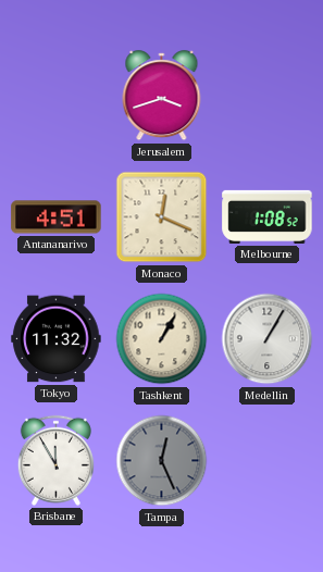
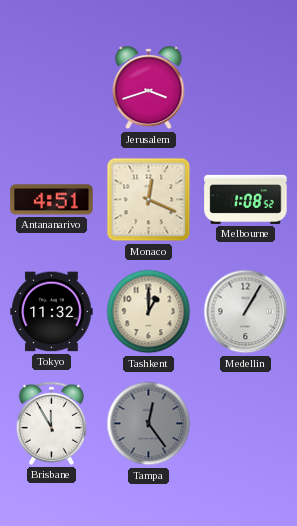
Tashkent: 1:05 -> 1:00
Tampa: 12:26 -> 12:24
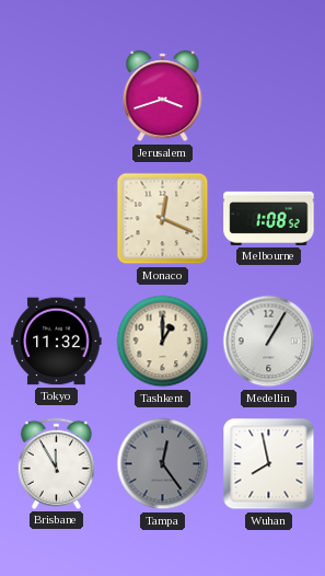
Antananarivo: 4:51 -> none
Wuhan: none -> 7:58
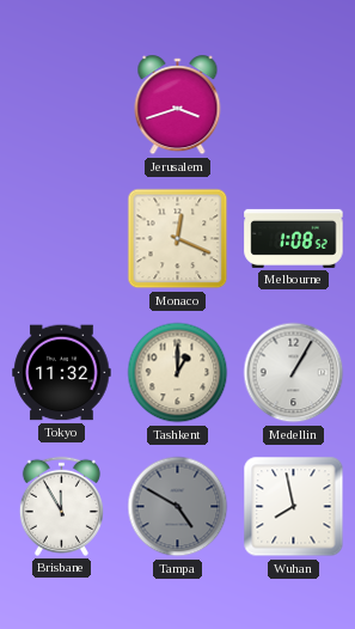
Tampa: 12:24 -> 4:50
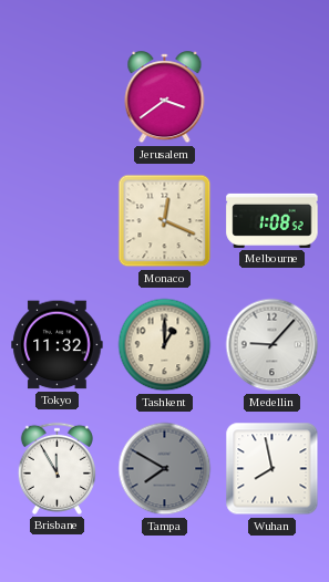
Jerusalem: 3:42 -> 3:39
Medellin: 1:05 -> 9:07
Tampa: 4:50 -> 7:50
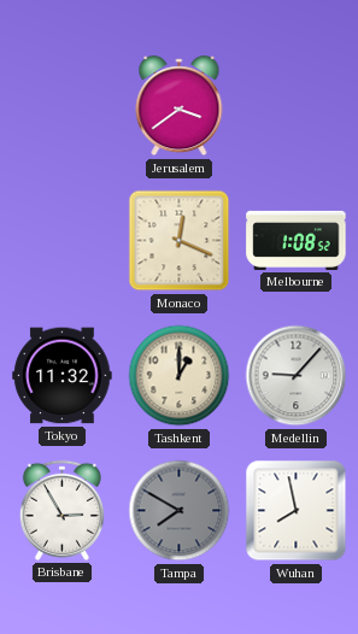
Brisbane: 11:55 -> 2:55
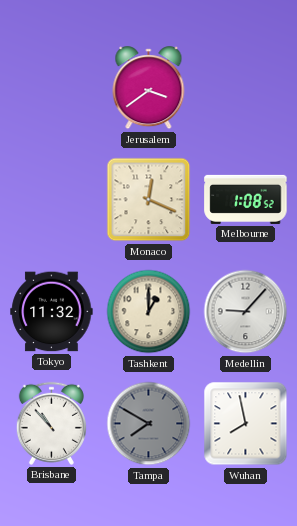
Brisbane: 2:55 -> 10:53
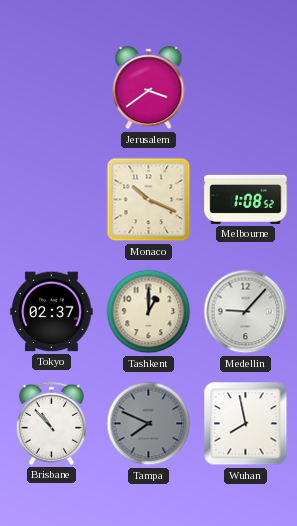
Monaco: 12:19 -> 10:19
Tokyo: 11:32 -> 02:37
Tampa: 7:50 -> 7:49
